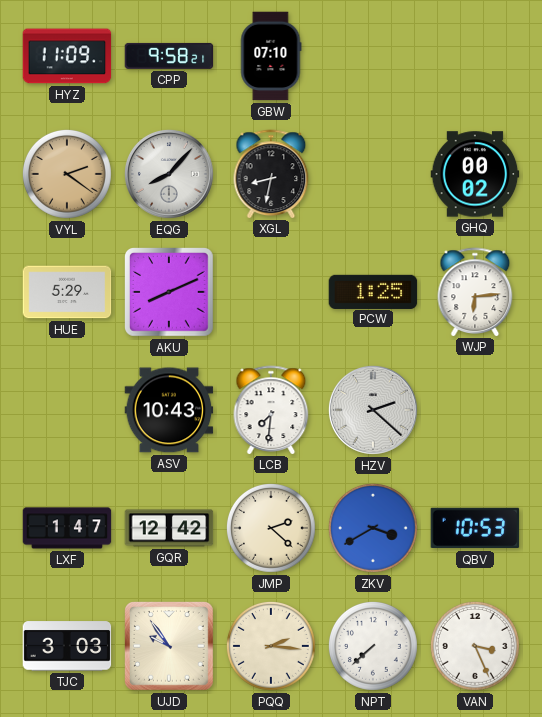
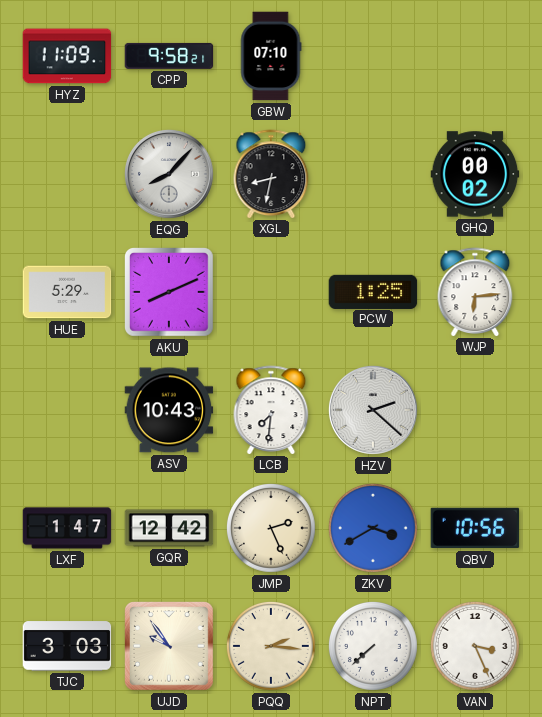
VYL: 2:21 -> none
JMP: 2:22 -> 2:26
QBV: 10:53 -> 10:56
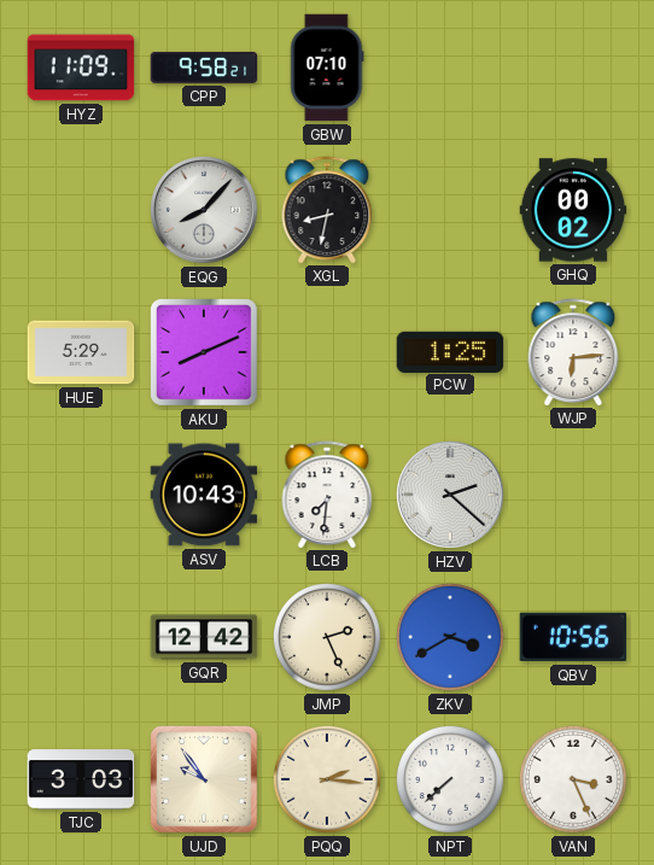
LXF: 1:47 -> none
